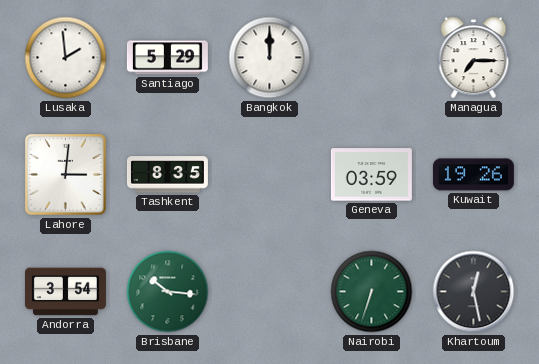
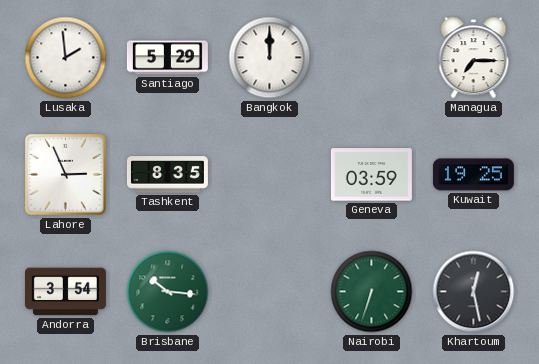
Lahore: 3:01 -> 2:56
Kuwait: 19:26 -> 19:25
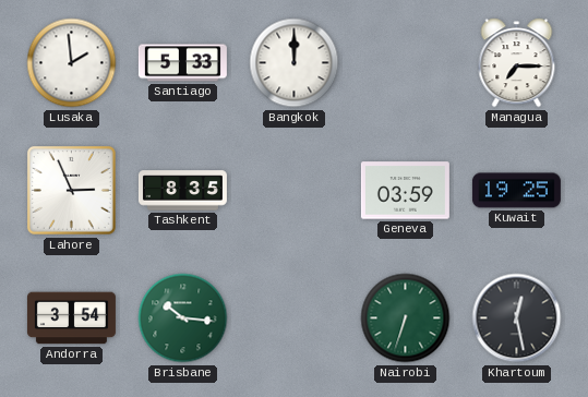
Santiago: 5:29 -> 5:33
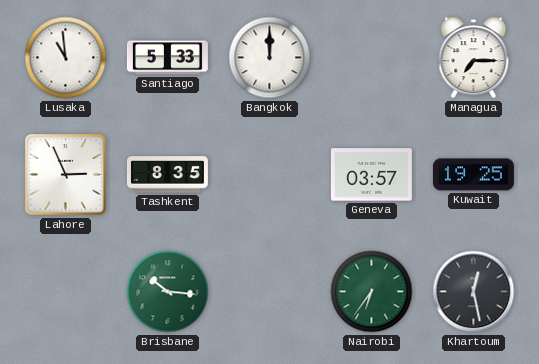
Lusaka: 1:59 -> 10:59
Geneva: 03:59 -> 03:57
Andorra: 3:54 -> none
Nairobi: 6:33 -> 6:36
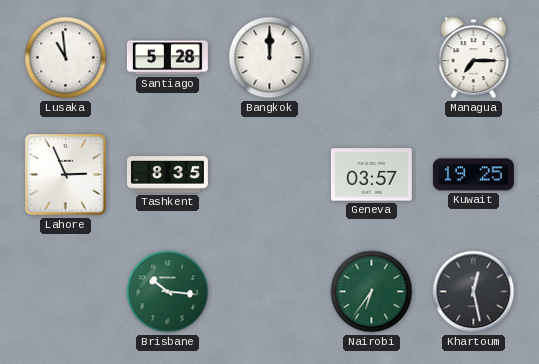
Santiago: 5:33 -> 5:28
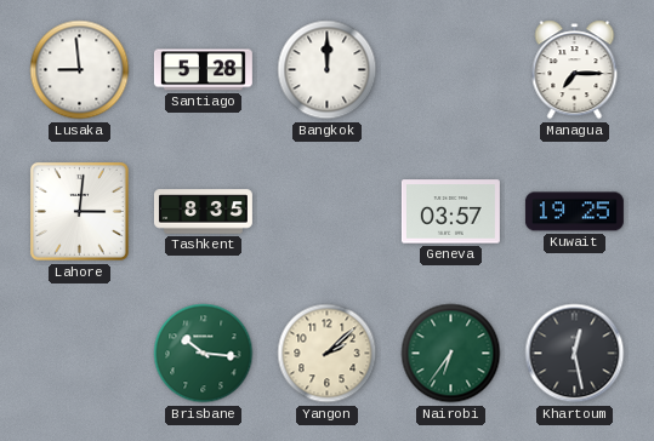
Lusaka: 10:59 -> 8:59
Lahore: 2:56 -> 3:01
Yangon: none -> 2:08
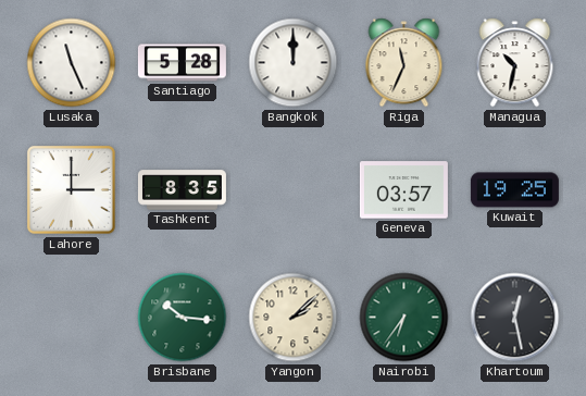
Lusaka: 8:59 -> 11:26
Riga: none -> 11:34
Managua: 7:15 -> 10:32
Lahore: 3:01 -> 3:00
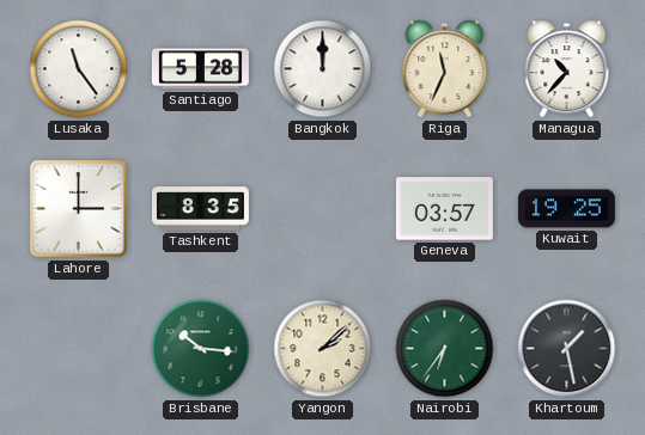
Lusaka: 11:26 -> 11:24
Managua: 10:32 -> 10:37
Khartoum: 12:28 -> 1:28
